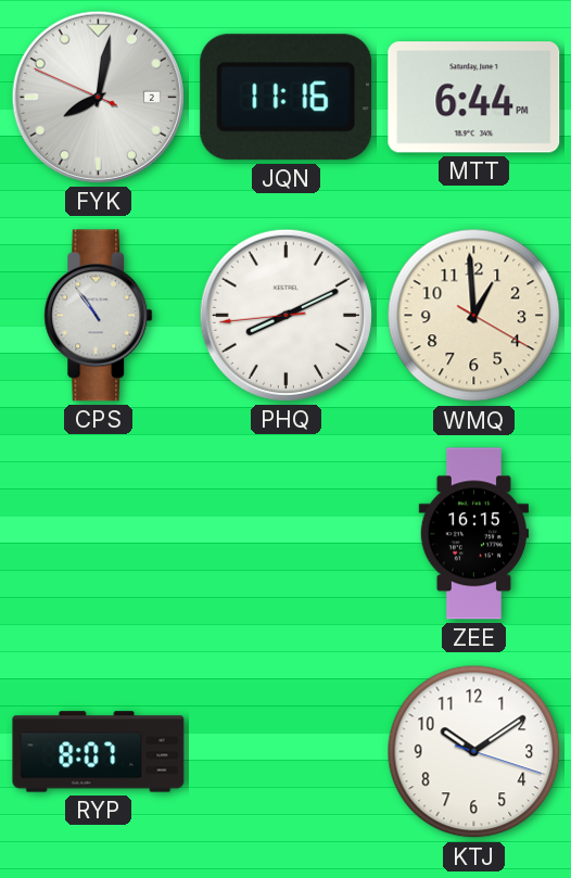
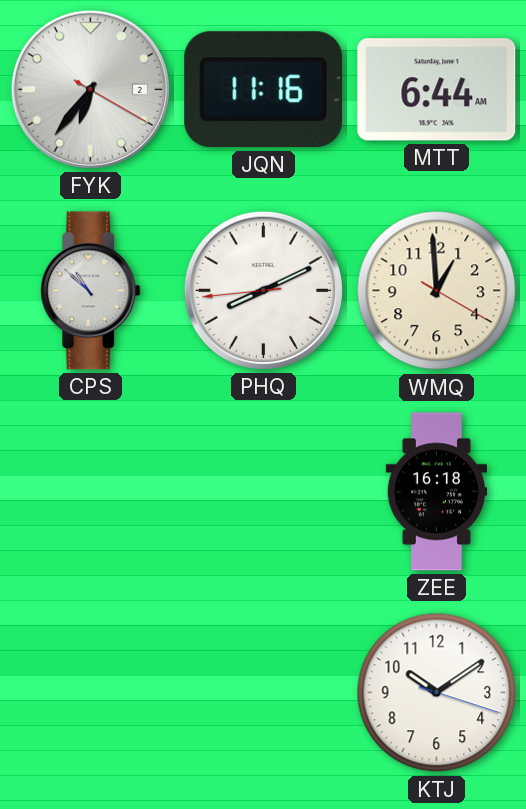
FYK: 8:01 -> 6:36
MTT: 6:44 PM -> 6:44 AM
CPS: 10:54 -> 10:52
ZEE: 16:15 -> 16:18
RYP: 8:07 -> none
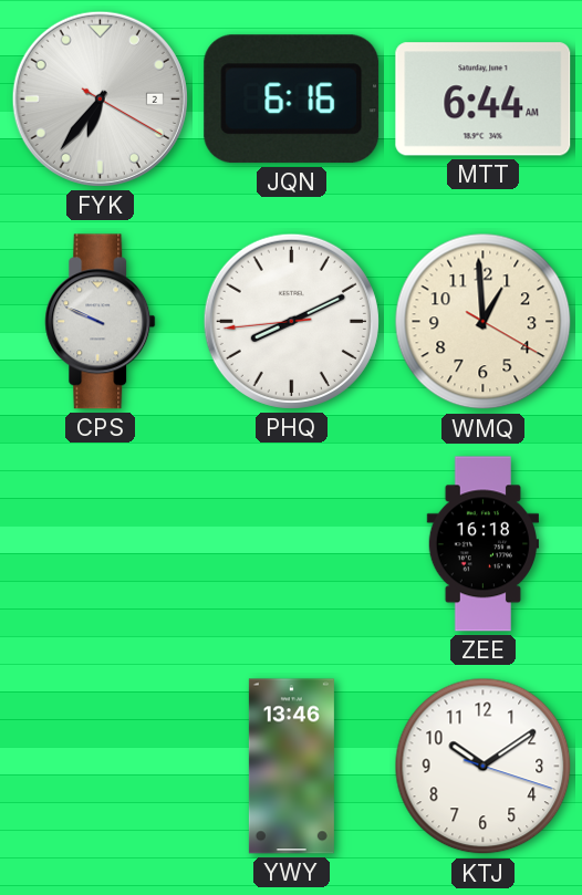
JQN: 11:16 -> 6:16
CPS: 10:52 -> 9:49
YWY: none -> 13:46
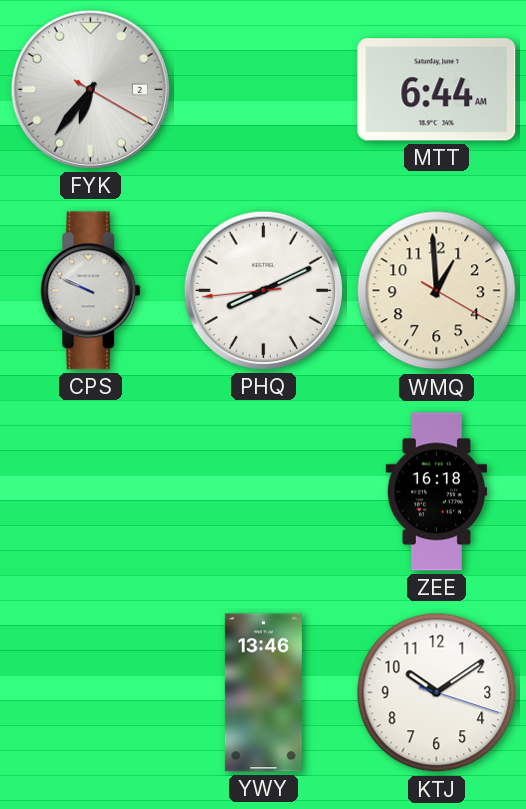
JQN: 6:16 -> none
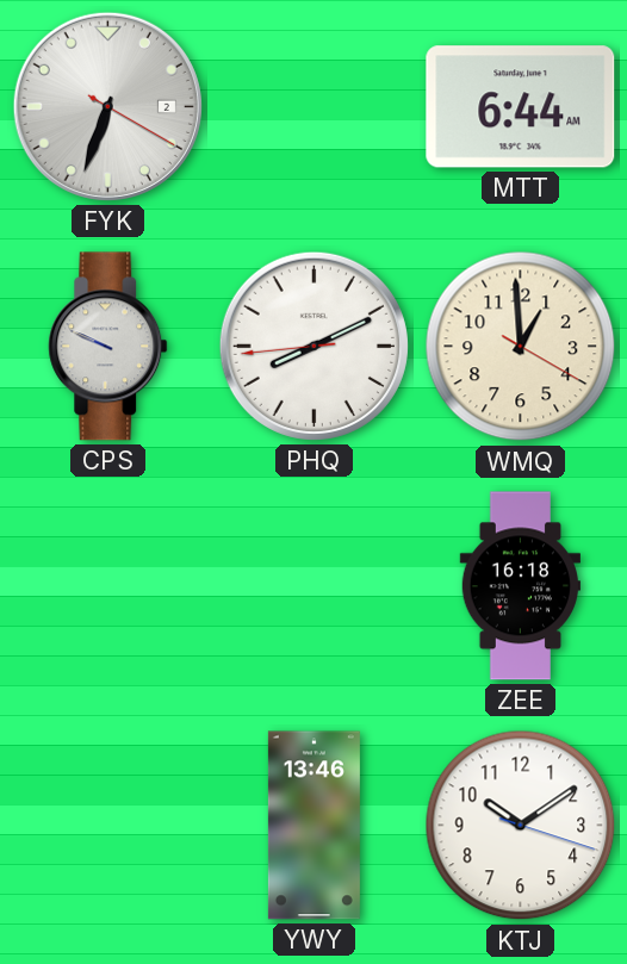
FYK: 6:36 -> 6:33
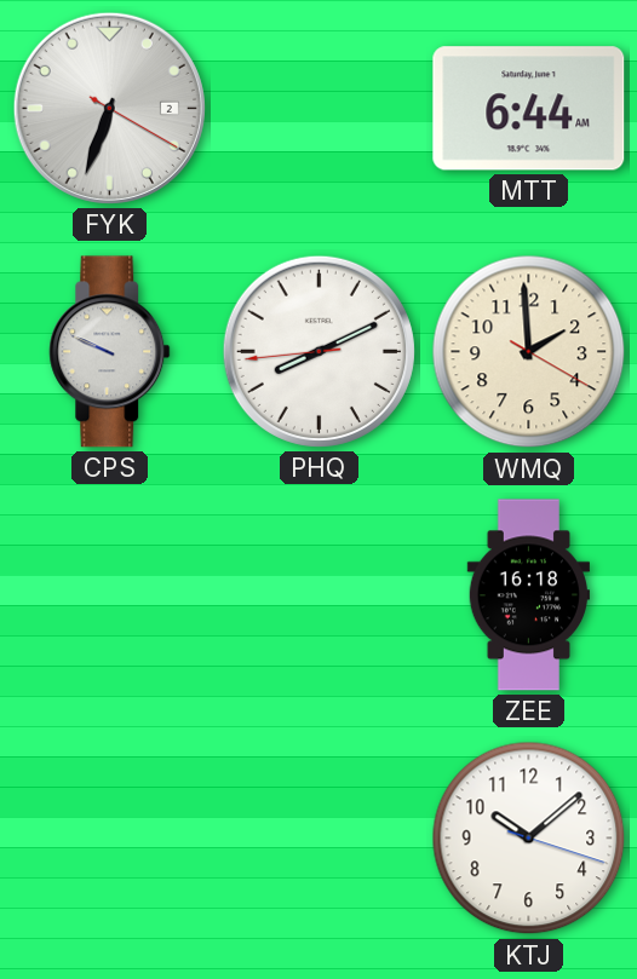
WMQ: 12:59 -> 1:59
YWY: 13:46 -> none
KTJ: 10:09 -> 10:08
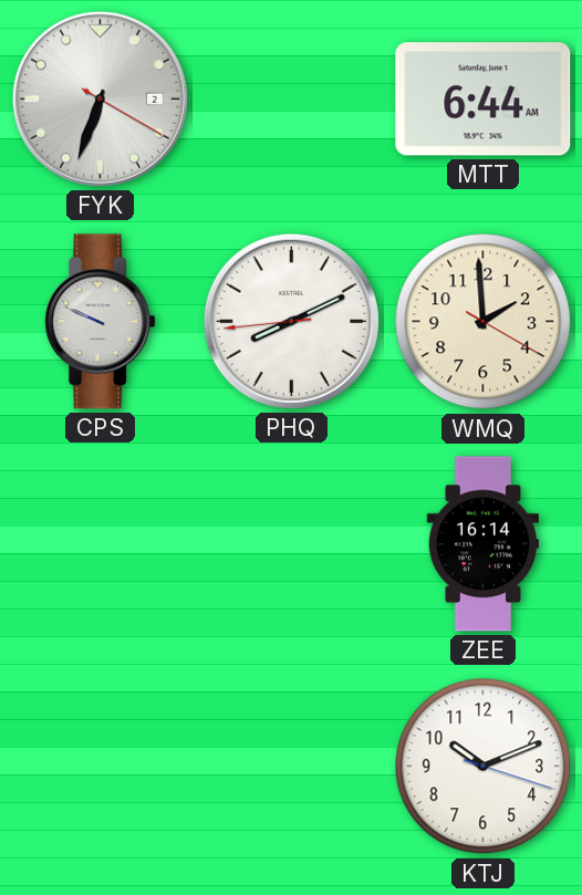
ZEE: 16:18 -> 16:14
KTJ: 10:08 -> 10:11
